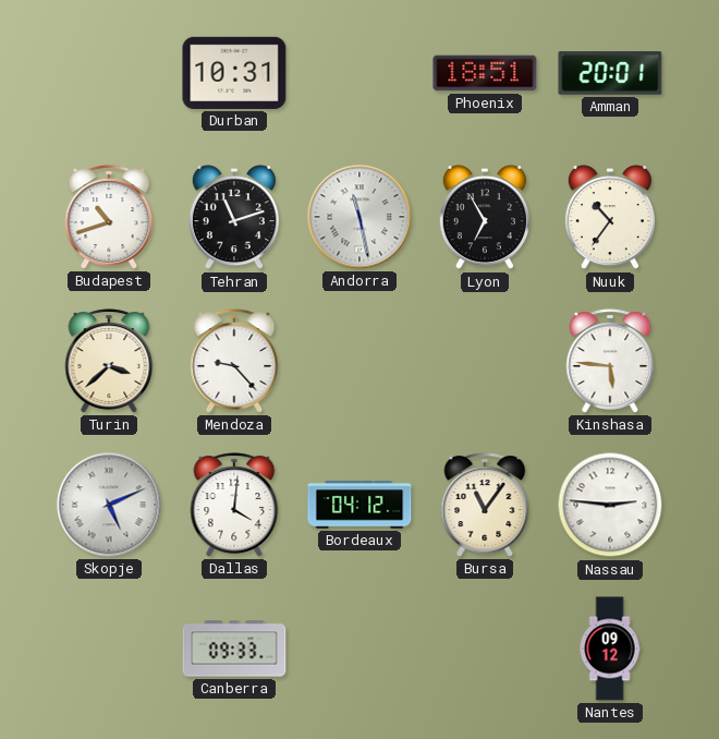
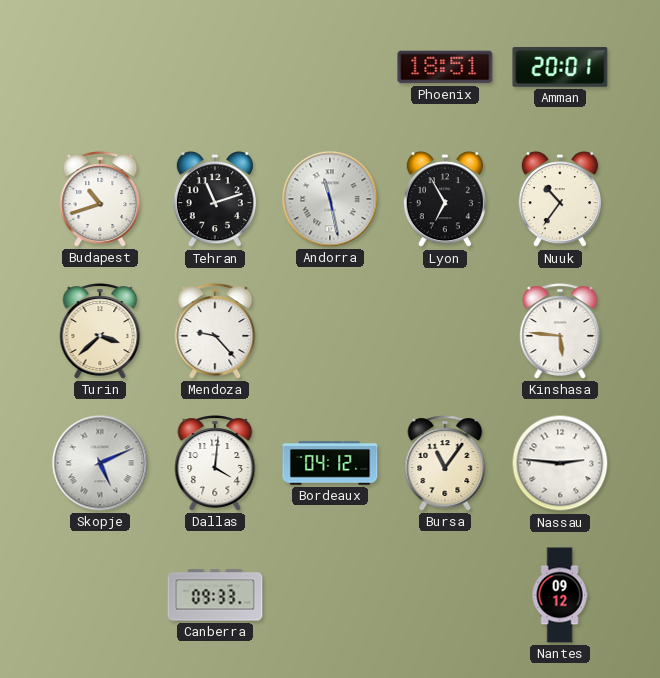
Durban: 10:31 -> none
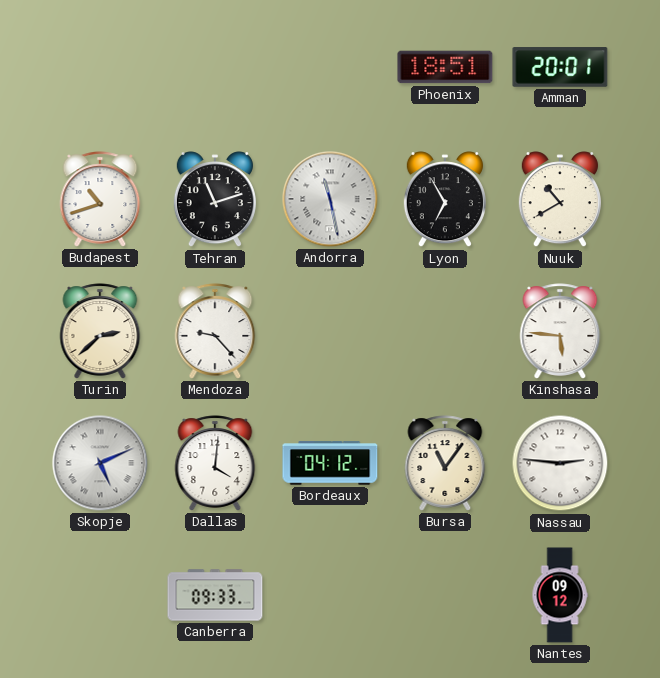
Nuuk: 10:36 -> 10:40
Turin: 3:38 -> 2:38
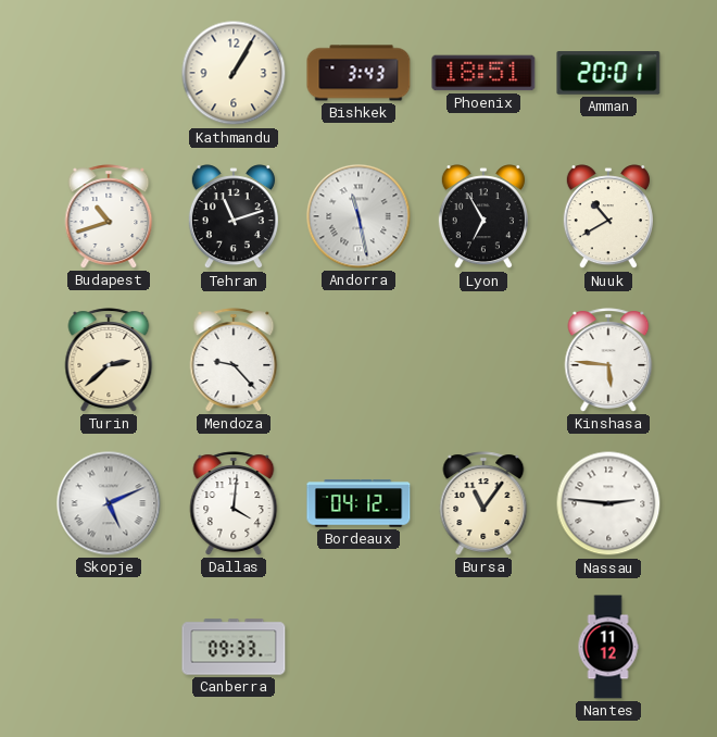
Kathmandu: none -> 1:05
Bishkek: none -> 3:43
Nantes: 09:12 -> 11:12
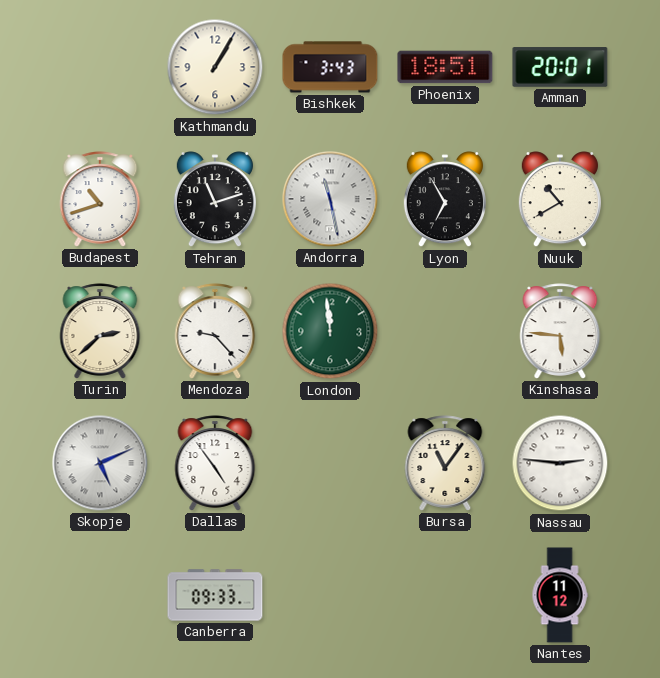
London: none -> 11:59
Dallas: 4:01 -> 4:54
Bordeaux: 04:12 -> none
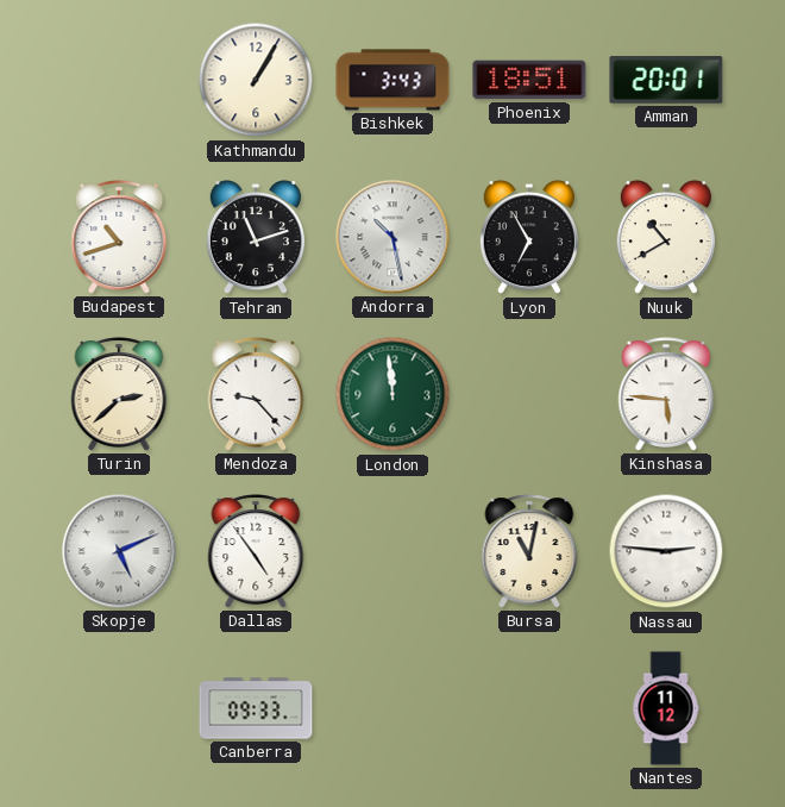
Andorra: 11:28 -> 10:28
Bursa: 11:06 -> 11:02
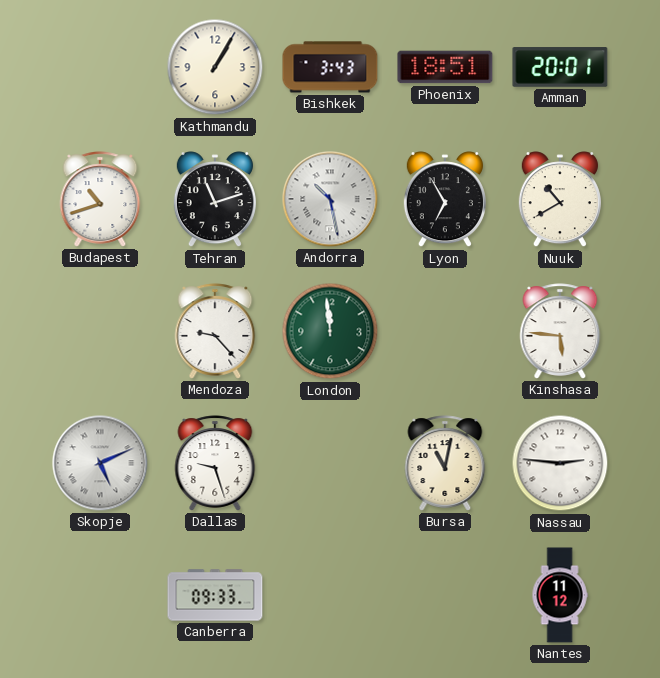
Turin: 2:38 -> none
Dallas: 4:54 -> 9:27
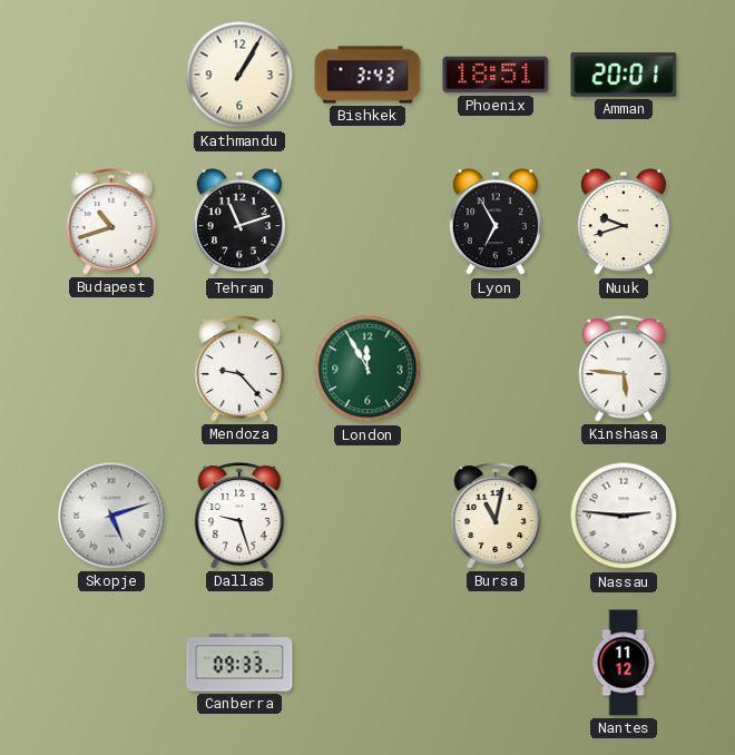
Andorra: 10:28 -> none
Nuuk: 10:40 -> 9:42
London: 11:59 -> 11:55
Skopje: 5:11 -> 5:12
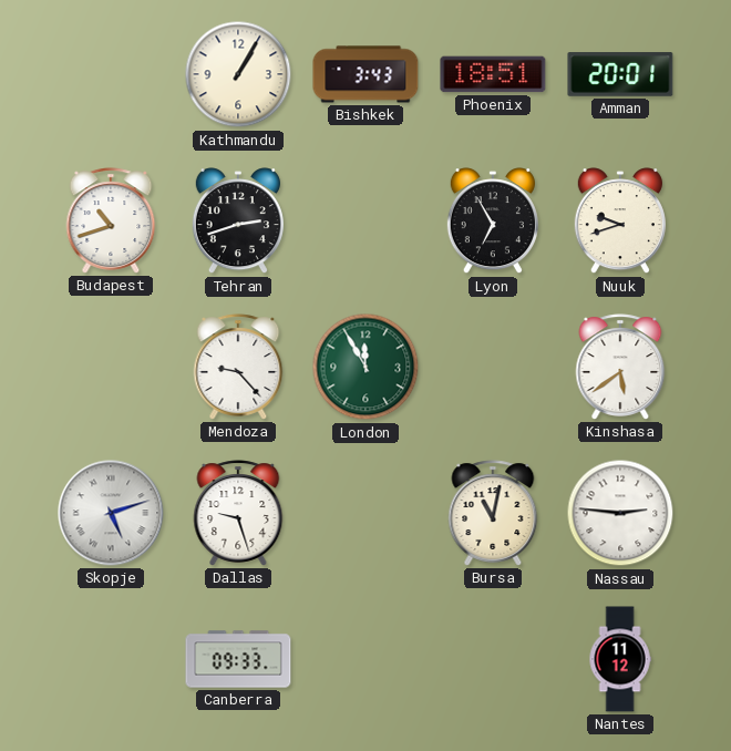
Tehran: 11:12 -> 2:42
Kinshasa: 5:46 -> 5:39
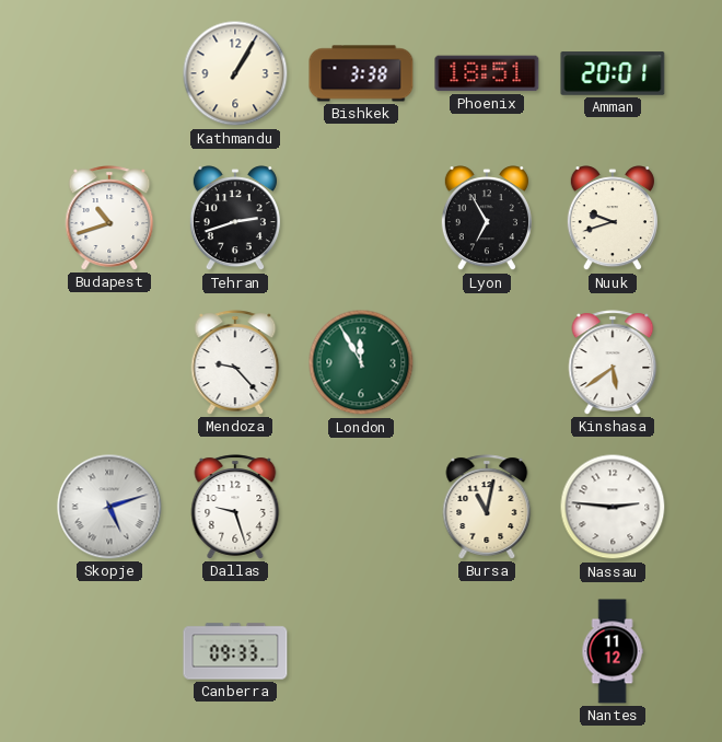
Bishkek: 3:43 -> 3:38
